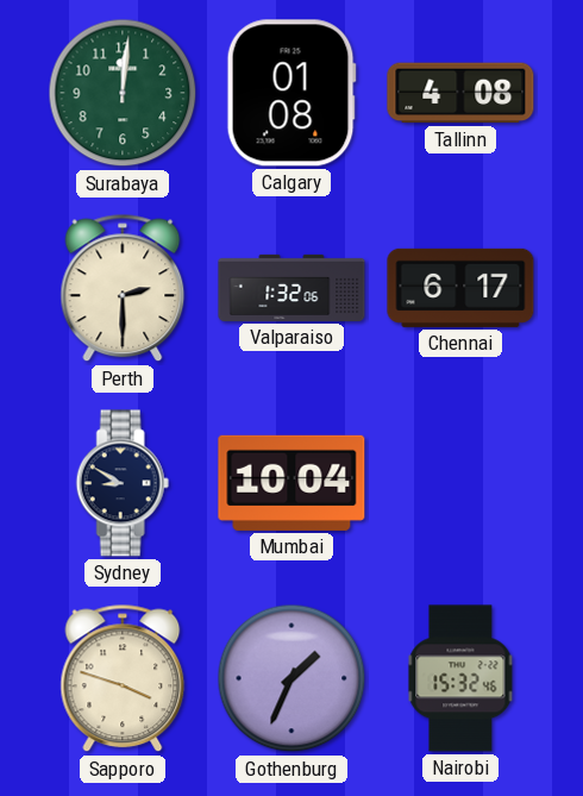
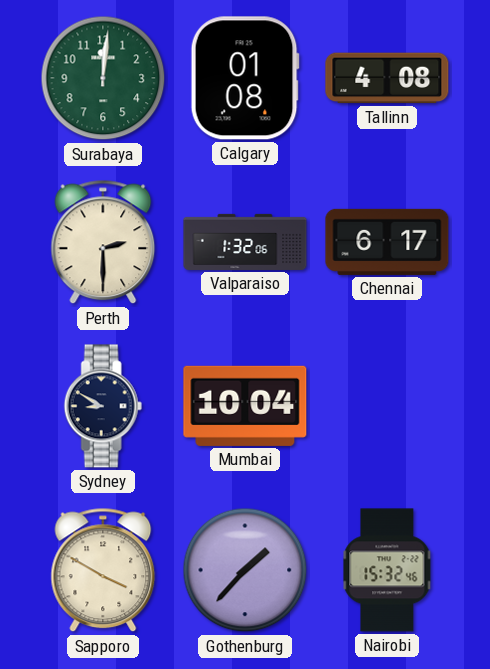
Sapporo: 3:48 -> 3:50
Gothenburg: 1:34 -> 1:37
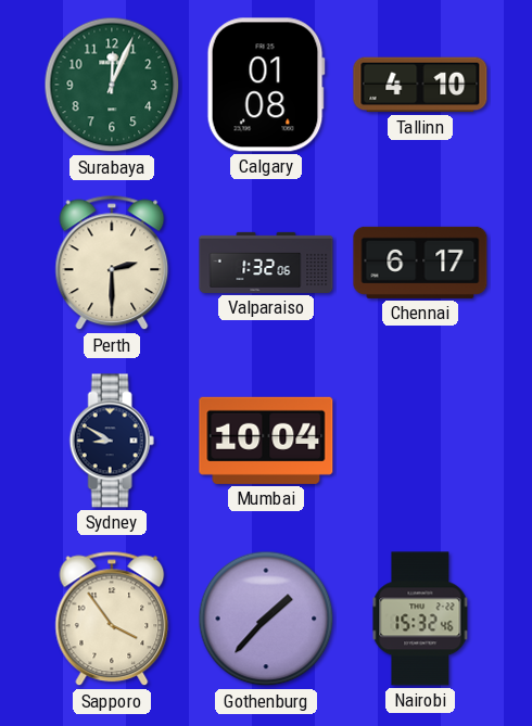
Surabaya: 12:01 -> 12:04
Tallinn: 4:08 -> 4:10
Sapporo: 3:50 -> 3:54
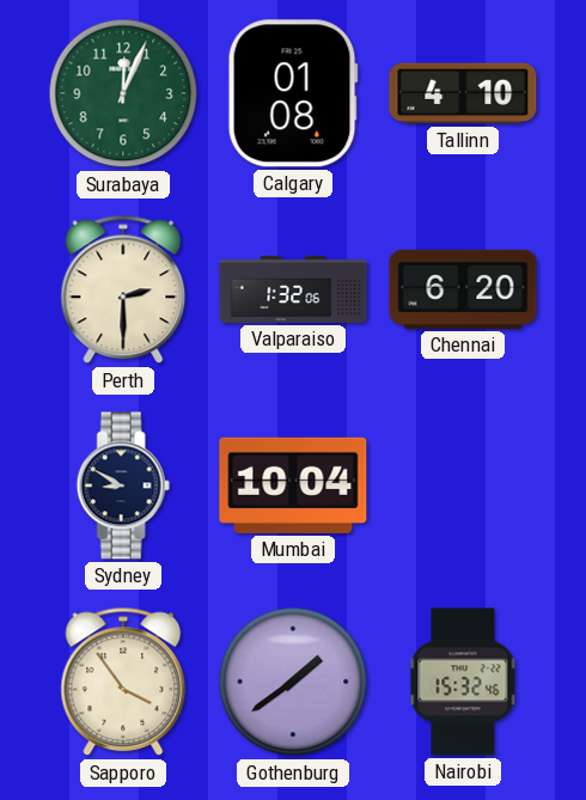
Chennai: 6:17 -> 6:20
Gothenburg: 1:37 -> 1:39
